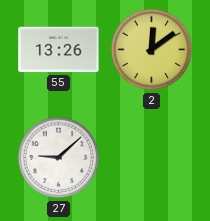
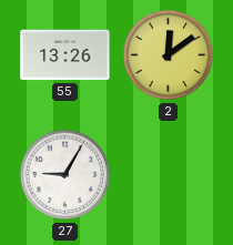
27: 9:08 -> 9:05
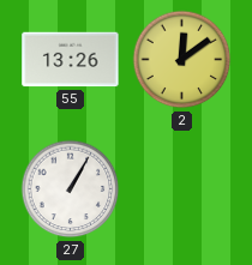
27: 9:05 -> 1:05
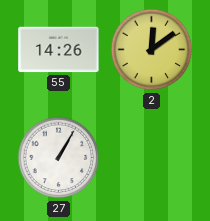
55: 13:26 -> 14:26
